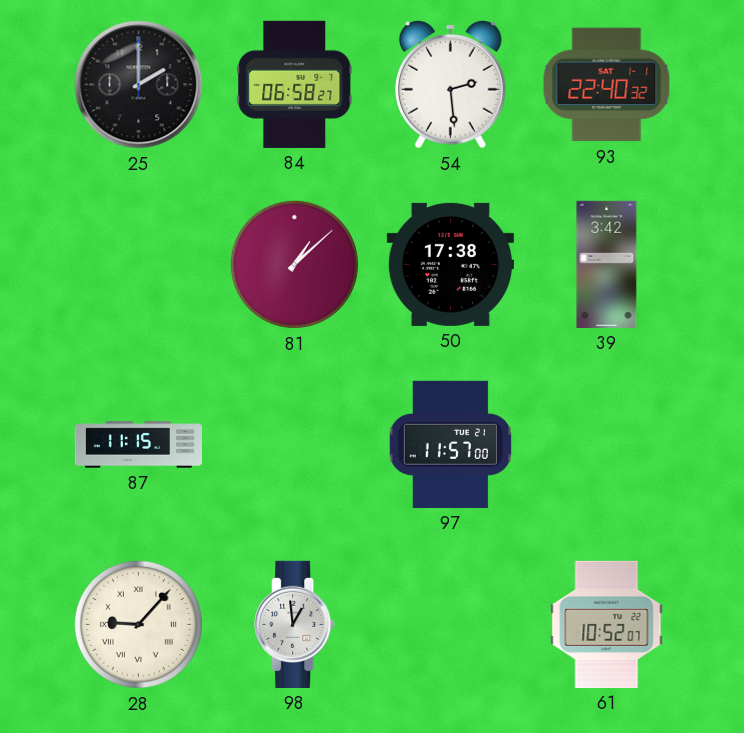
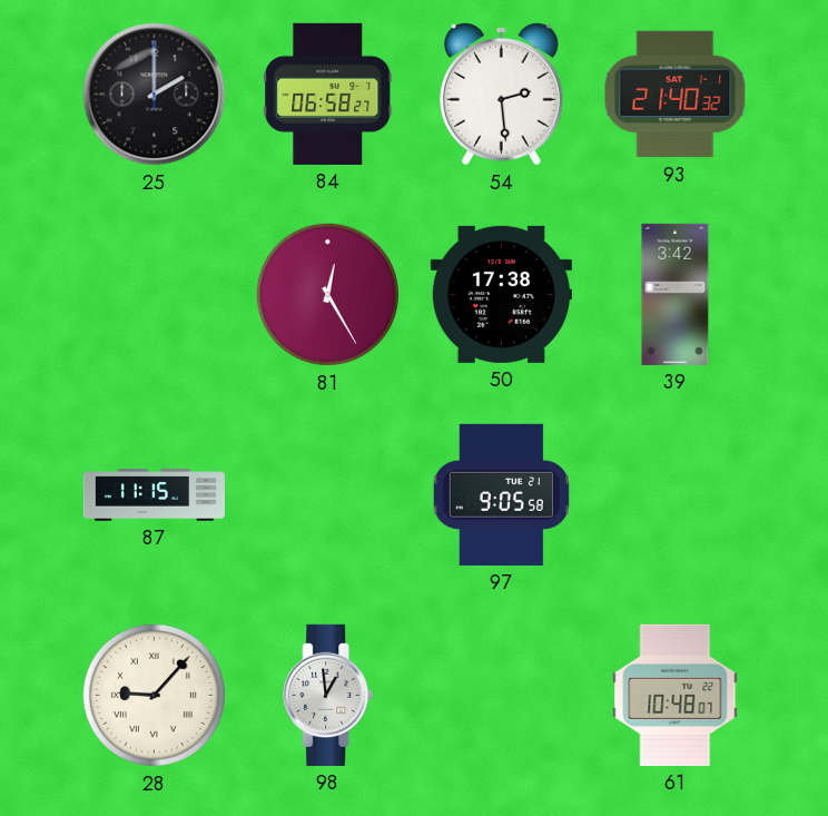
93: 22:40 -> 21:40
81: 1:08 -> 12:25
97: 11:57 -> 9:05
61: 10:52 -> 10:48
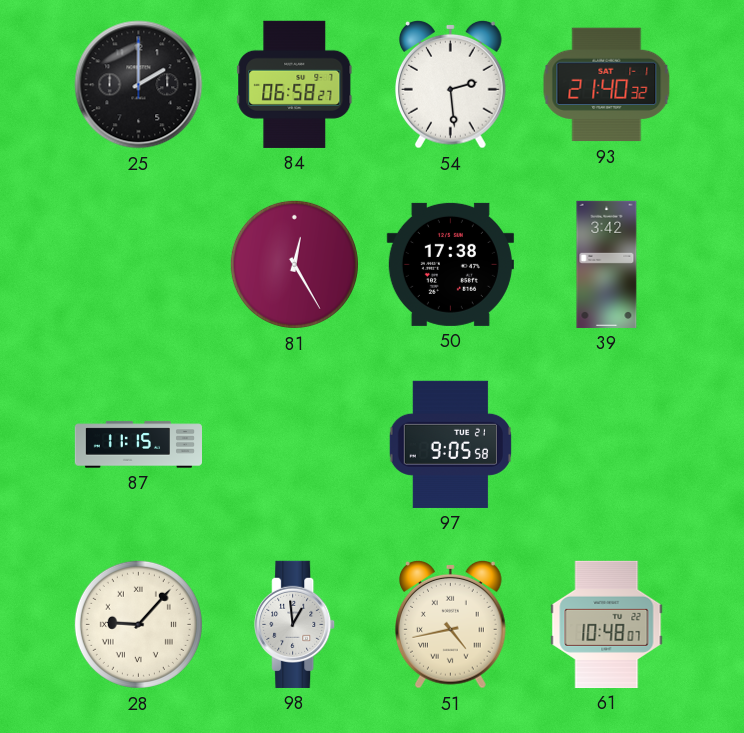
51: none -> 4:43
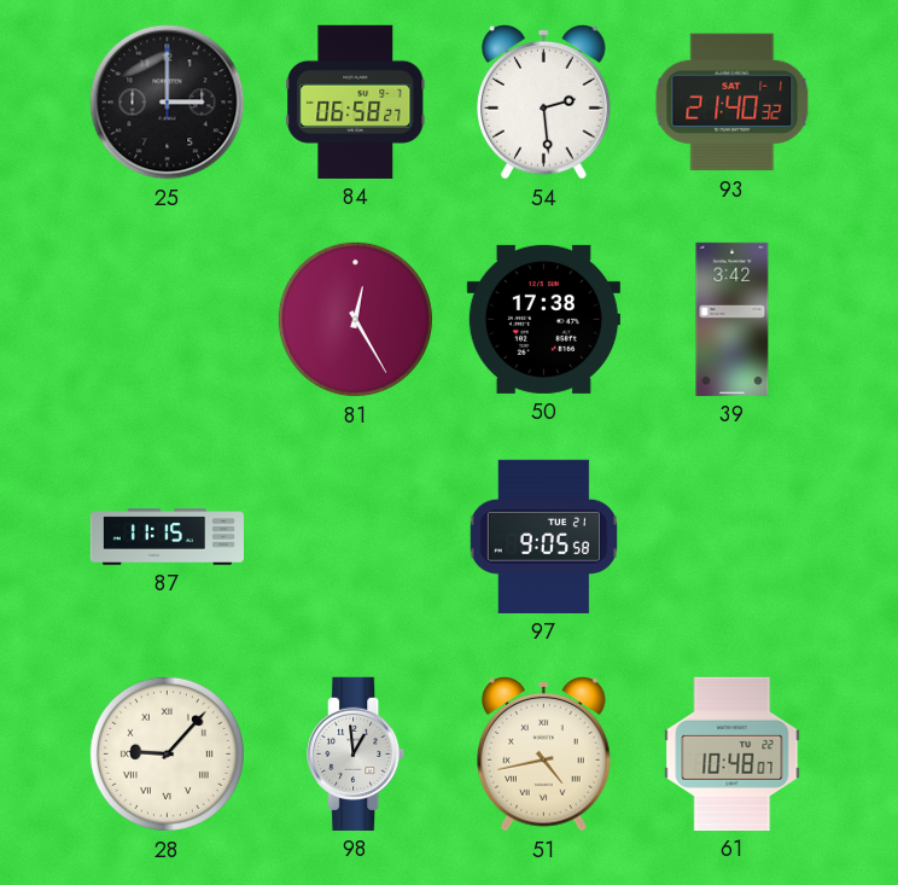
25: 2:00 -> 3:00
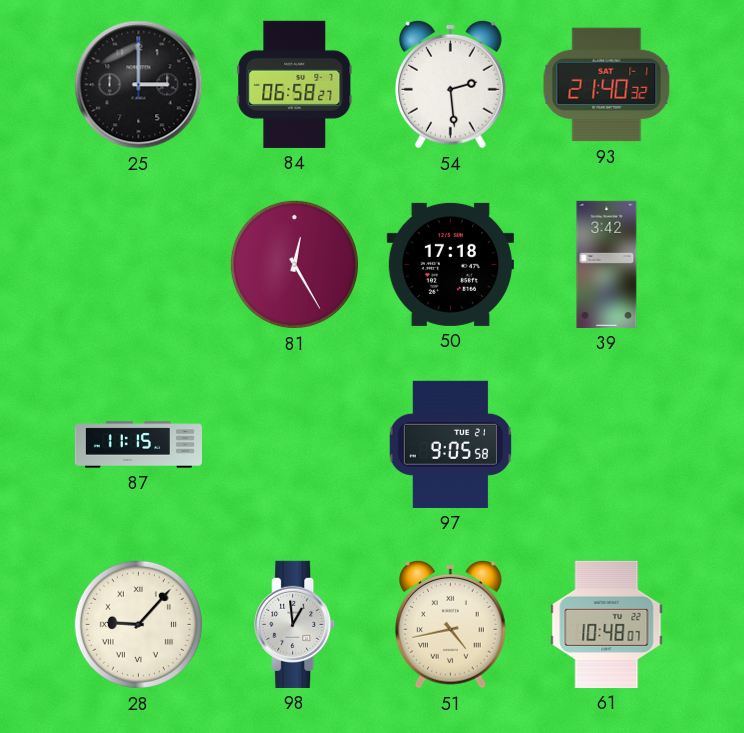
50: 17:38 -> 17:18
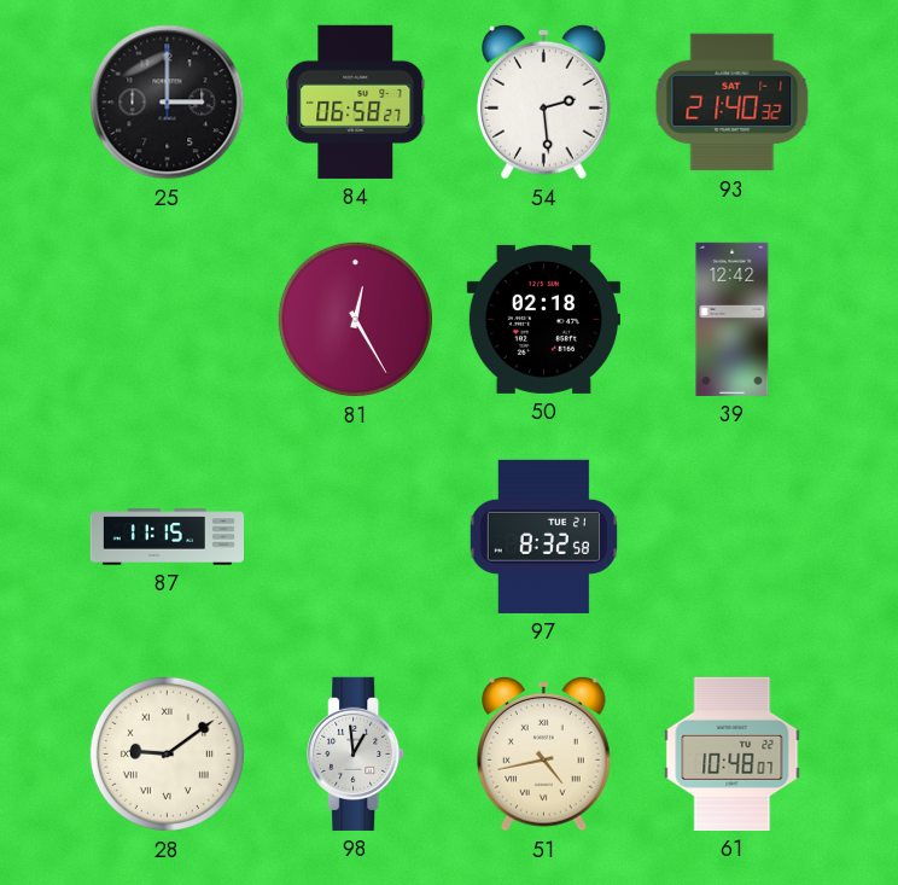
50: 17:18 -> 02:18
39: 3:42 -> 12:42
97: 9:05 -> 8:32
28: 9:07 -> 9:09
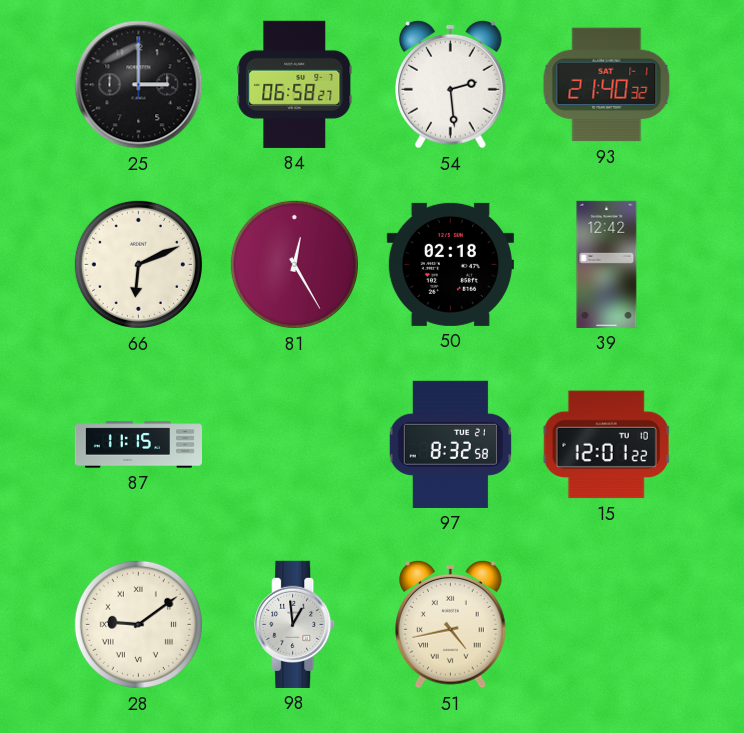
66: none -> 6:11
15: none -> 12:01
61: 10:48 -> none
